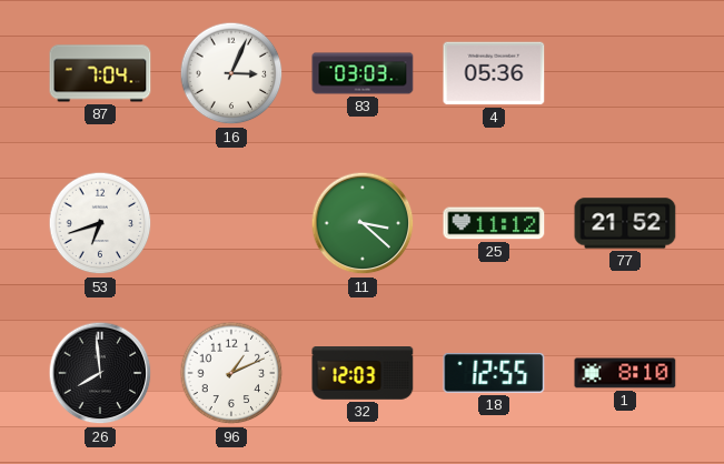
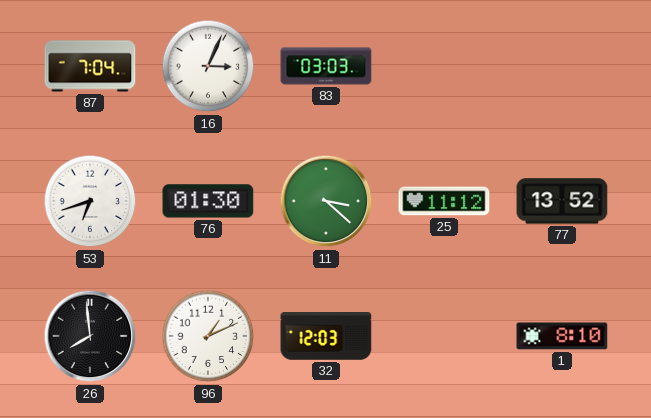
4: 05:36 -> none
76: none -> 01:30
77: 21:52 -> 13:52
18: 12:55 -> none
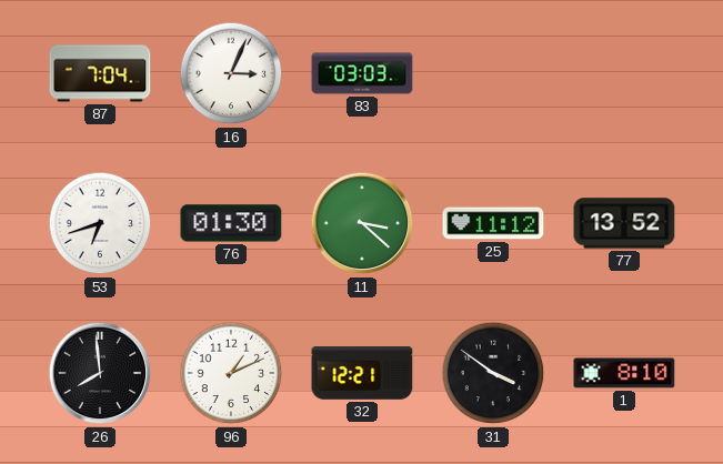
32: 12:03 -> 12:21
31: none -> 3:51
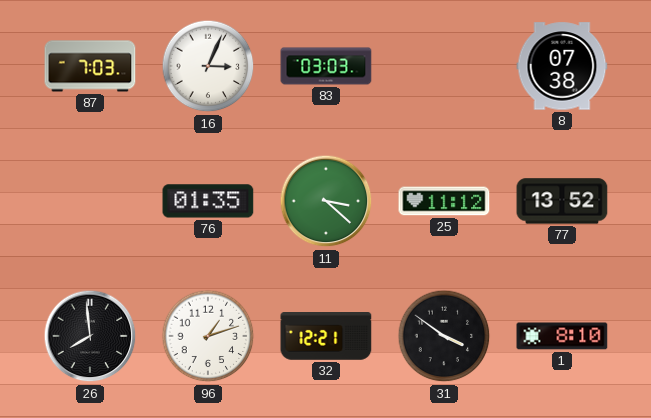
87: 7:04 -> 7:03
8: none -> 07:38
53: 6:42 -> none
76: 01:30 -> 01:35
96: 1:11 -> 1:12
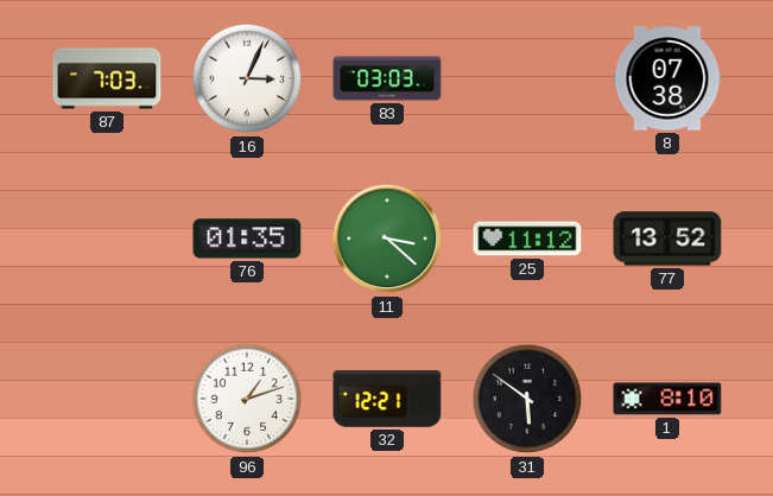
26: 7:59 -> none
31: 3:51 -> 5:51
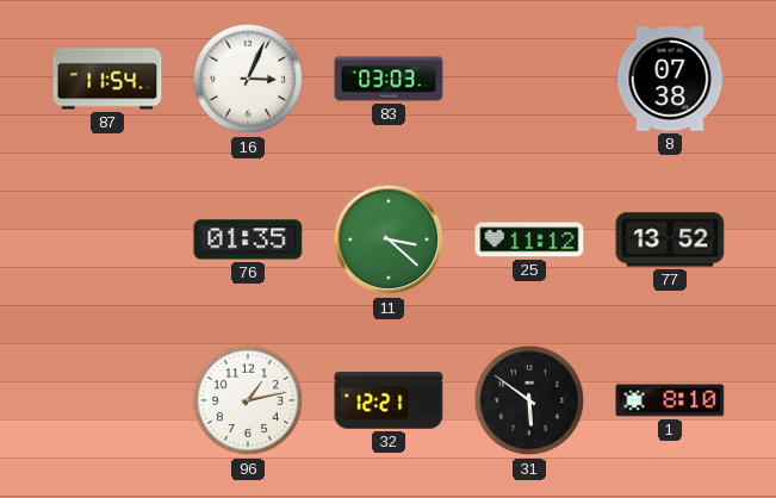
87: 7:03 -> 11:54
96: 1:12 -> 1:13
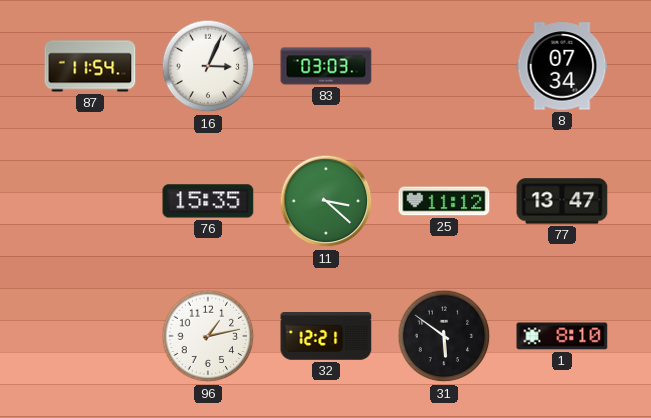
8: 07:38 -> 07:34
76: 01:35 -> 15:35
77: 13:52 -> 13:47
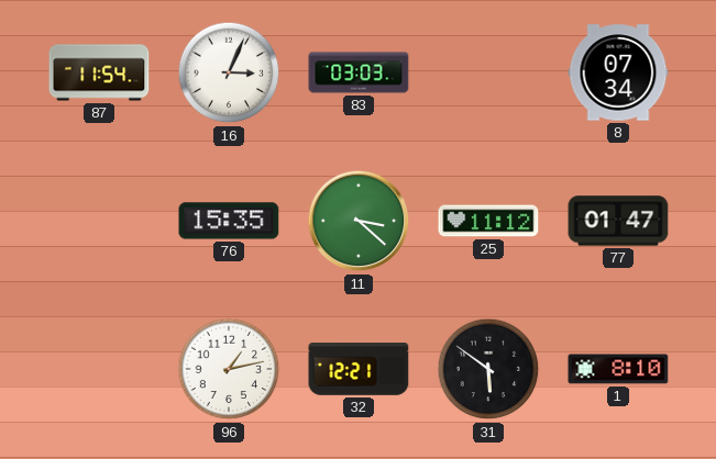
77: 13:47 -> 01:47
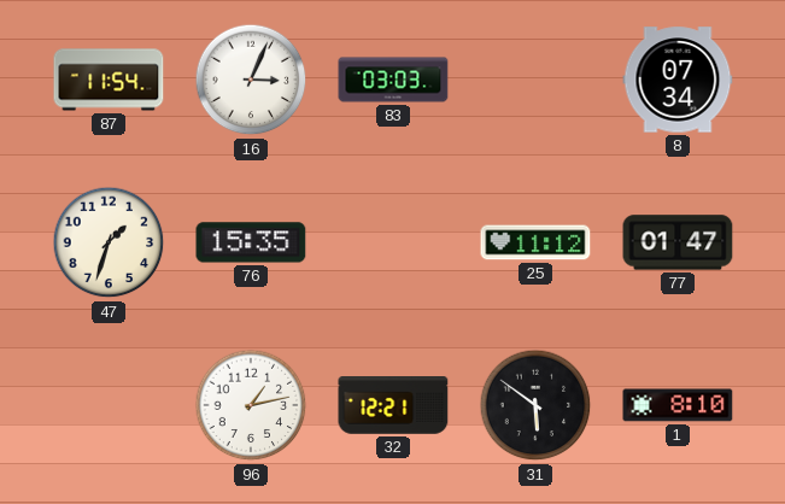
47: none -> 1:33
11: 3:22 -> none
